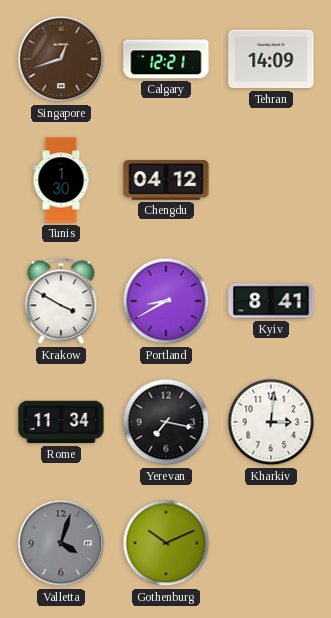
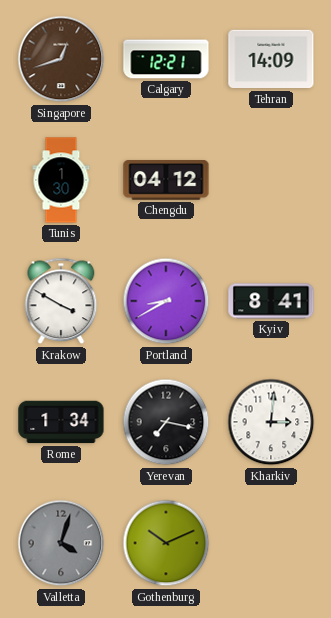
Rome: 11:34 -> 1:34
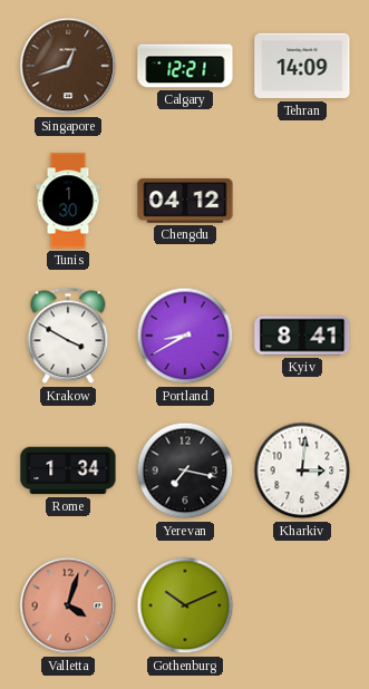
Valletta dial: grey -> salmon
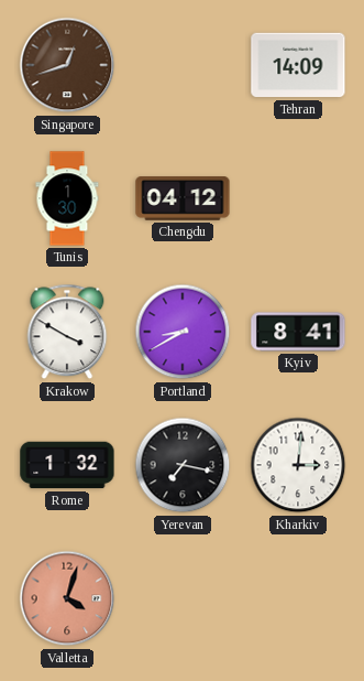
Calgary: 12:21 -> none
Rome: 1:34 -> 1:32
Gothenburg: 10:11 -> none
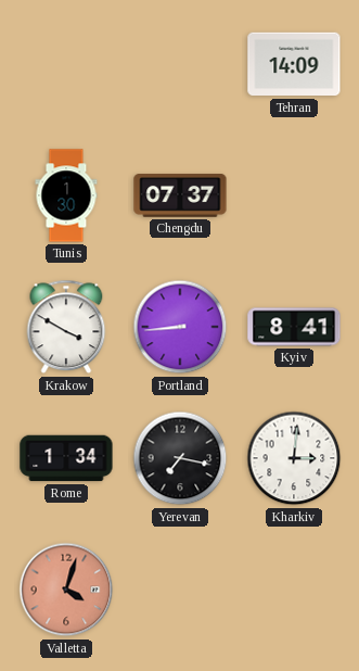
Singapore: 12:42 -> none
Chengdu: 04:12 -> 07:37
Portland: 8:40 -> 8:44
Rome: 1:32 -> 1:34
